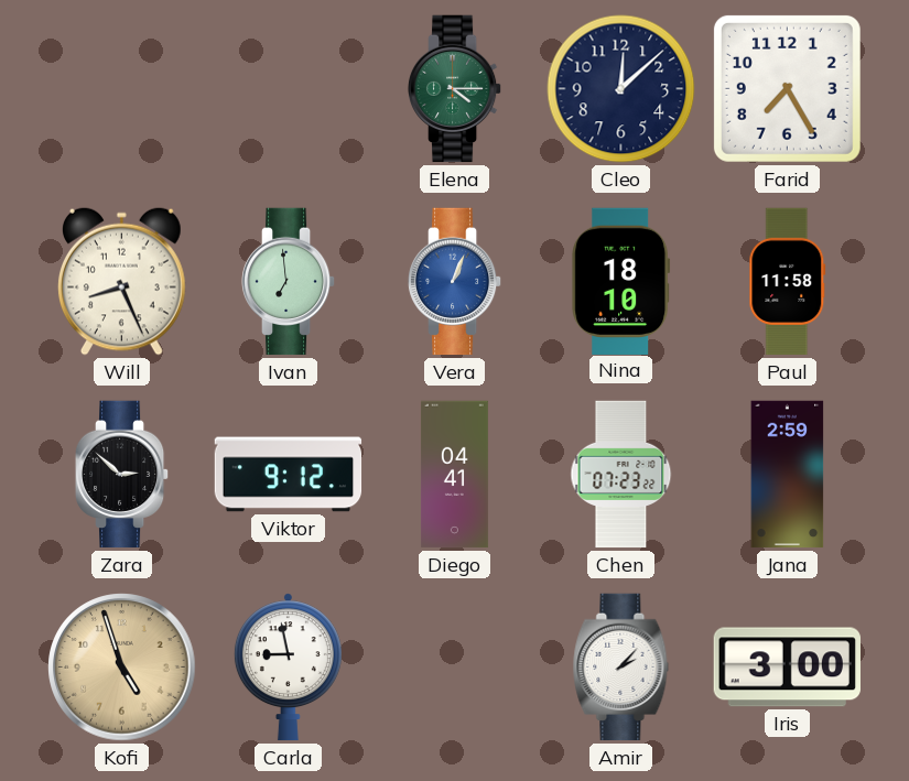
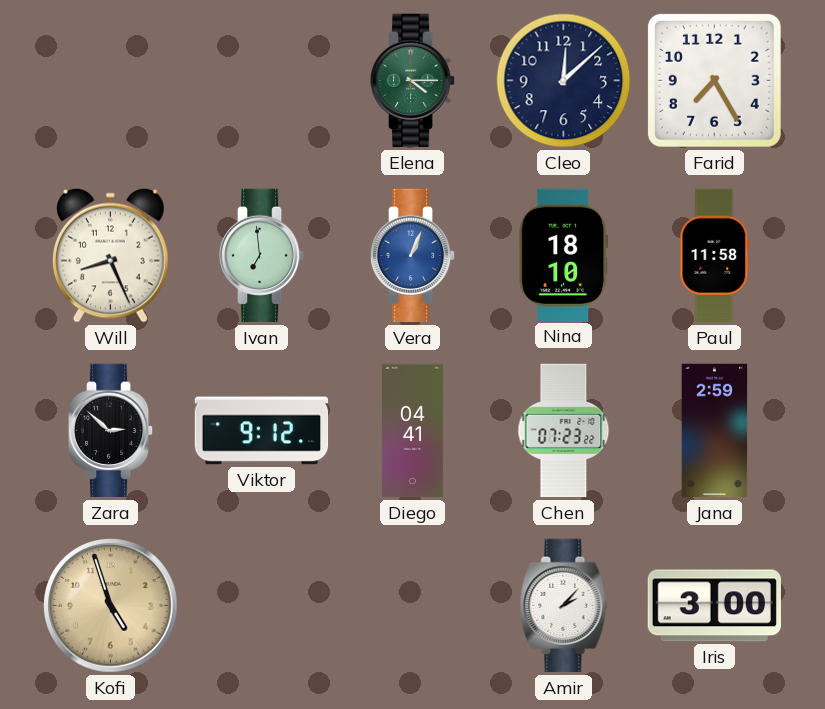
Carla: 8:58 -> none
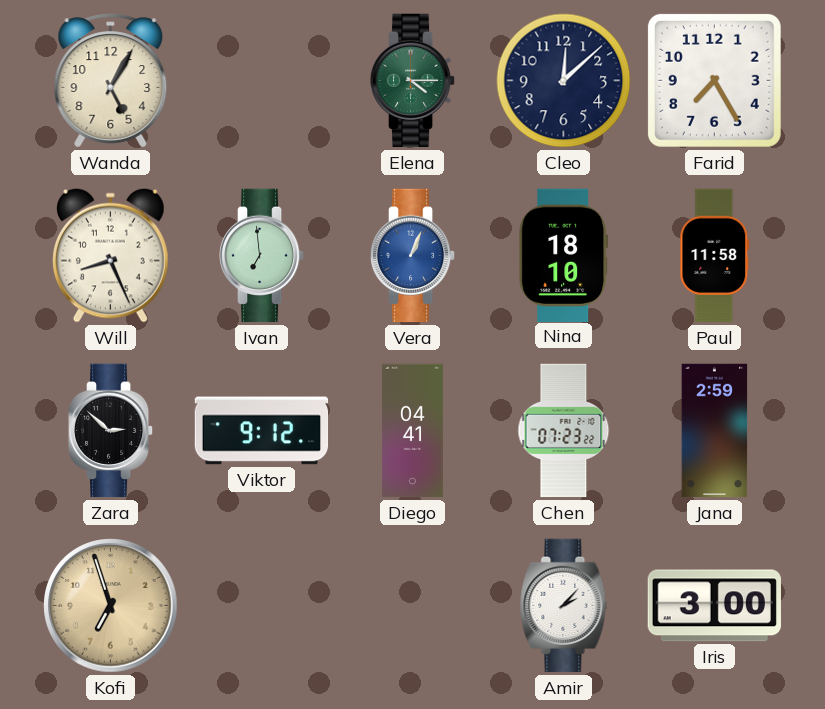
Wanda: none -> 5:05
Kofi: 4:57 -> 6:57
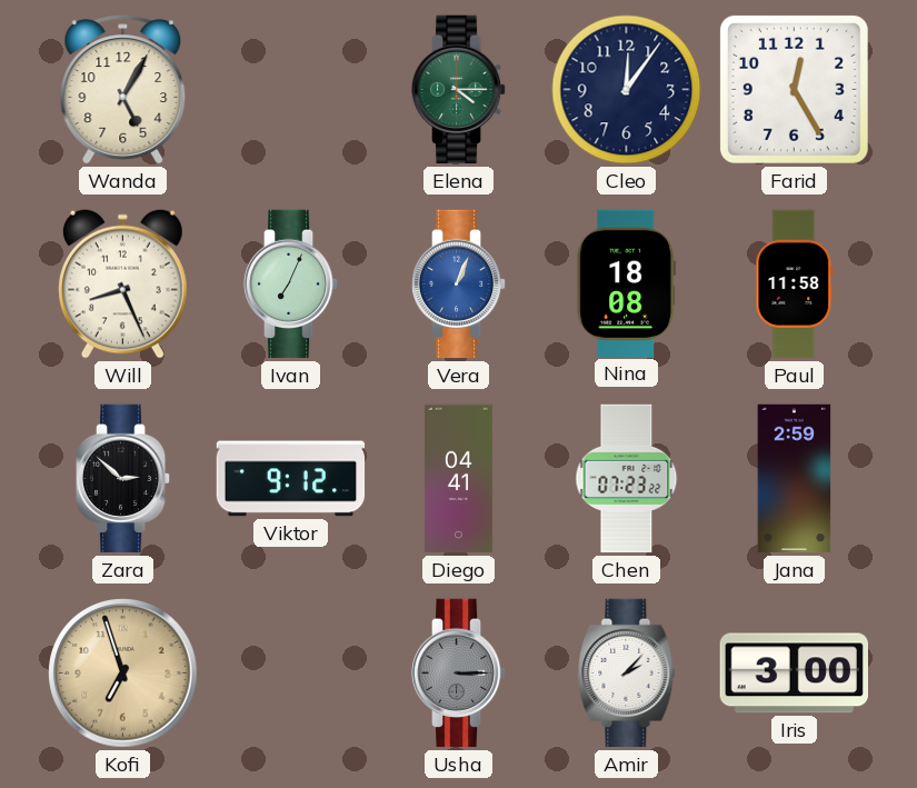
Cleo: 12:08 -> 12:06
Farid: 7:25 -> 12:25
Ivan: 6:59 -> 7:04
Nina: 18:10 -> 18:08
Usha: none -> 3:15
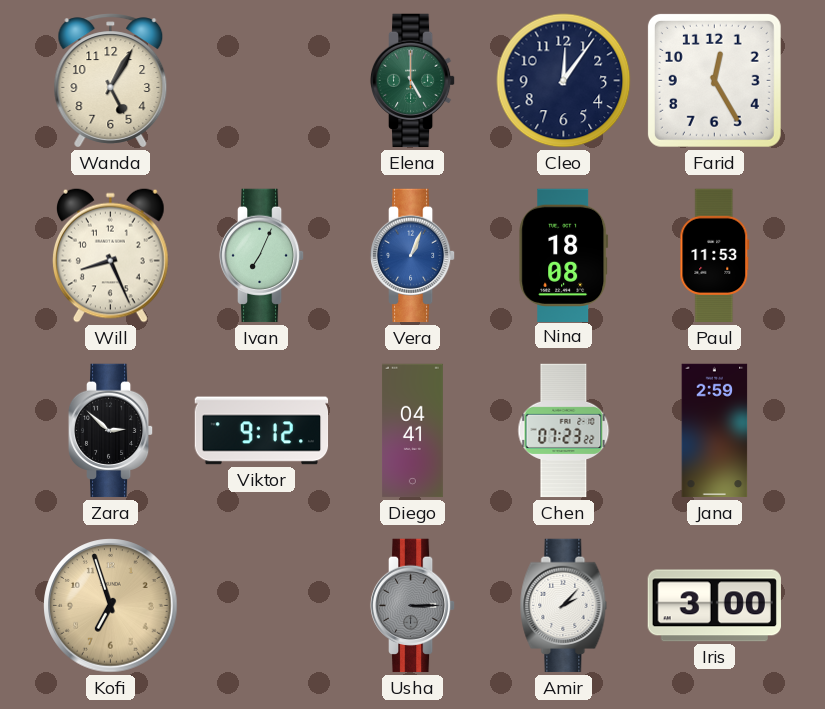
Elena: 4:15 -> 5:00
Paul: 11:58 -> 11:53
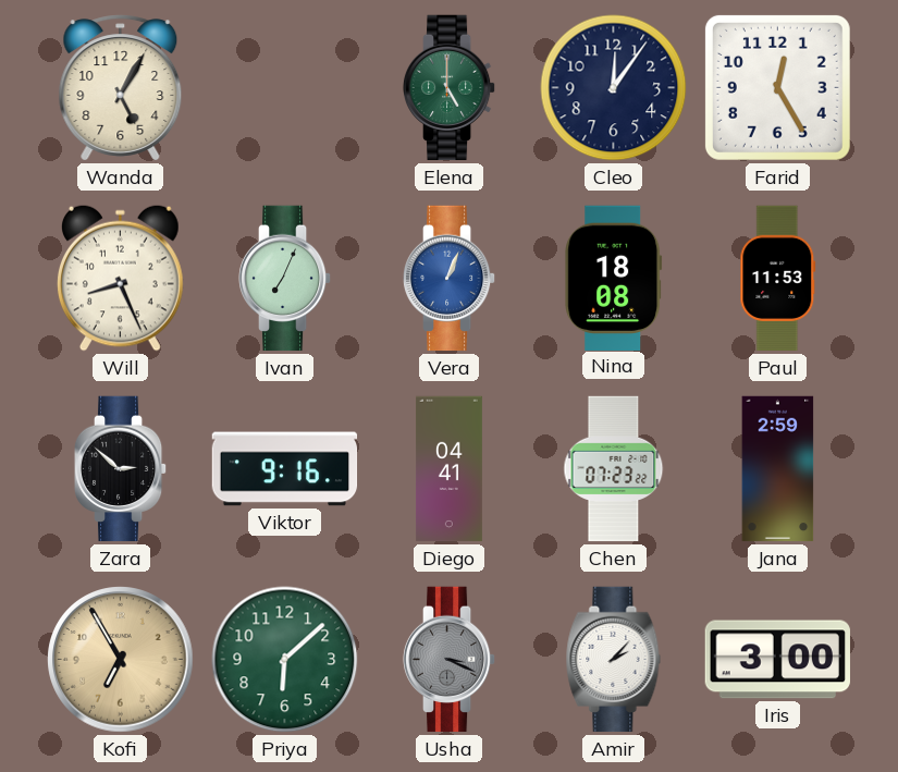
Viktor: 9:12 -> 9:16
Kofi: 6:57 -> 6:55
Priya: none -> 6:08
Usha: 3:15 -> 3:19
